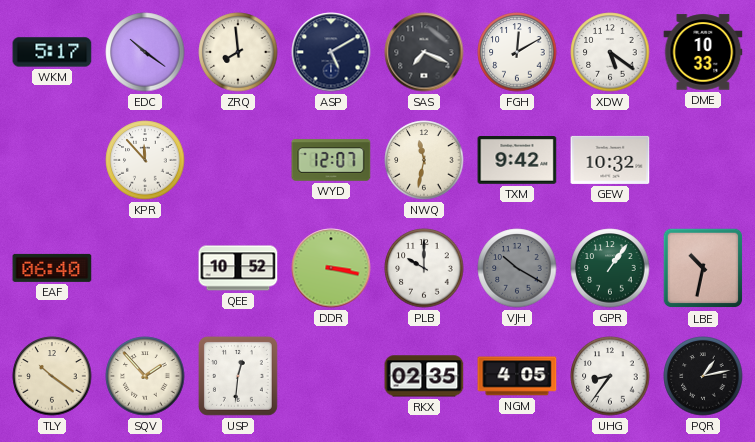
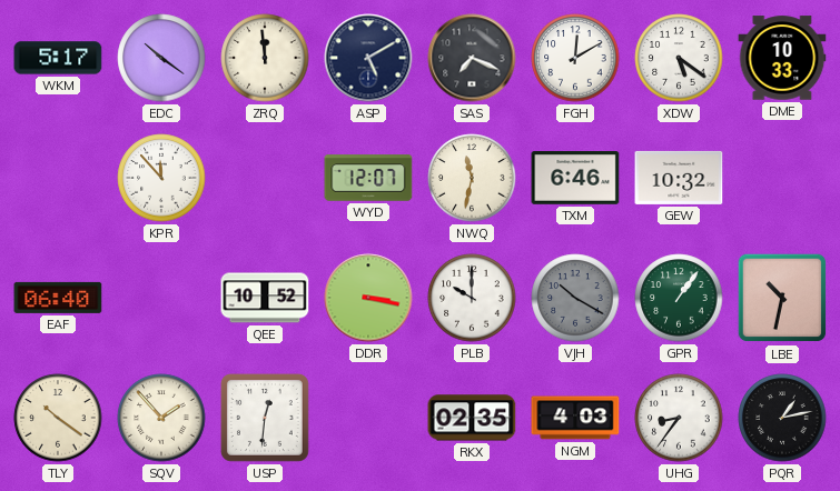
ZRQ: 7:59 -> 11:59
TXM: 9:42 -> 6:46
NGM: 4:05 -> 4:03
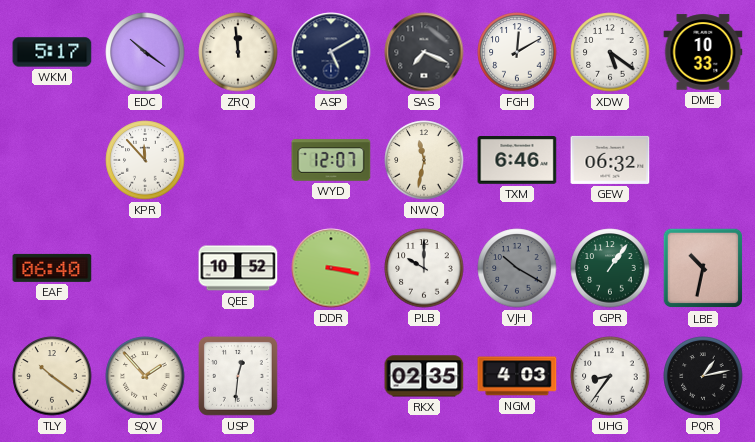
GEW: 10:32 -> 06:32
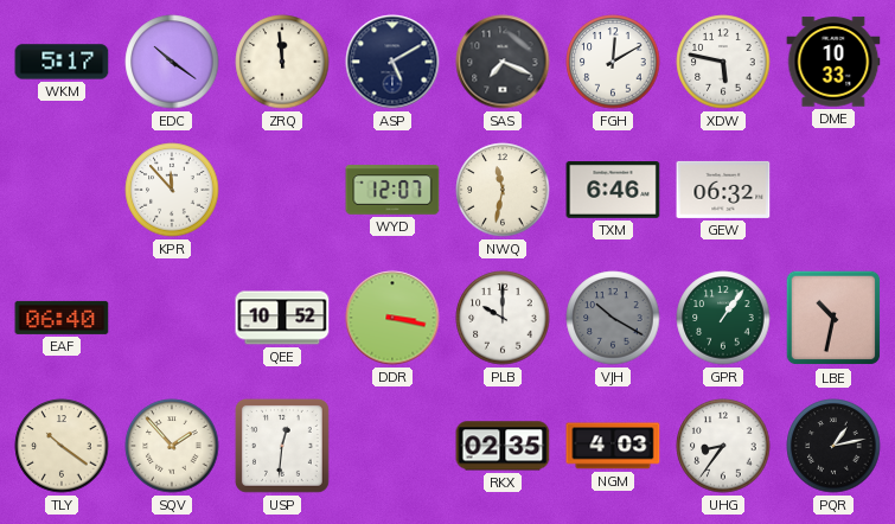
XDW: 5:21 -> 5:47
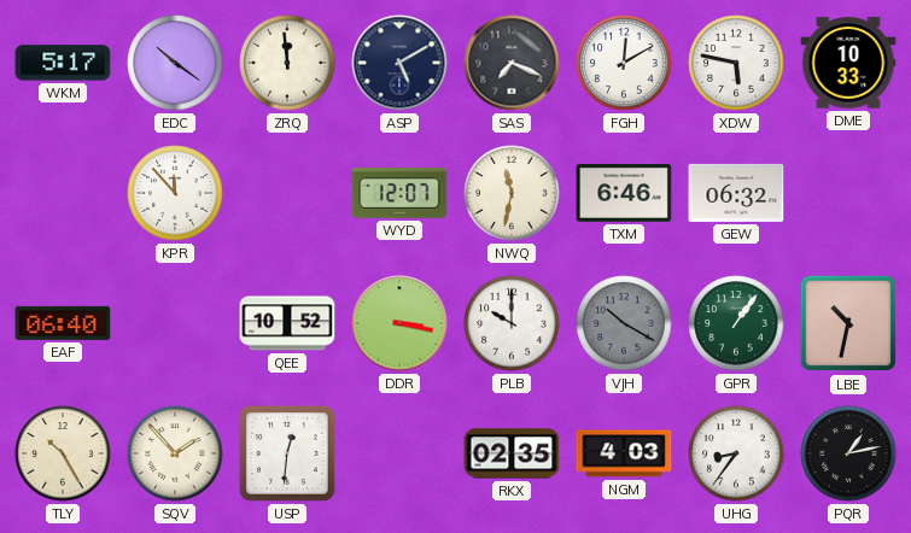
TLY: 10:21 -> 10:25
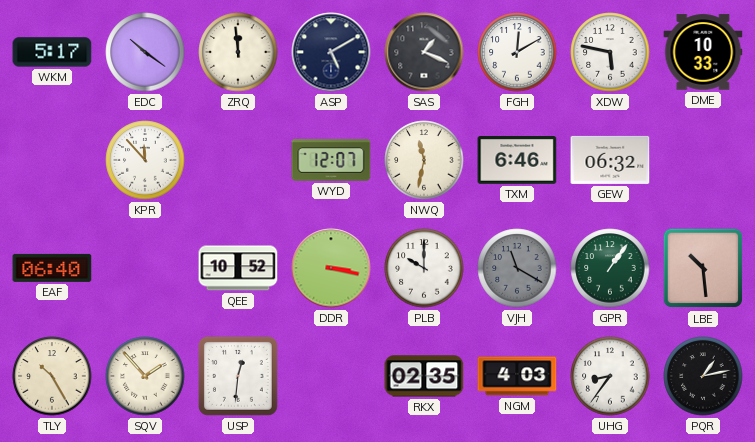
SAS: 7:19 -> 1:19
VJH: 10:20 -> 11:20
LBE: 10:32 -> 10:29
